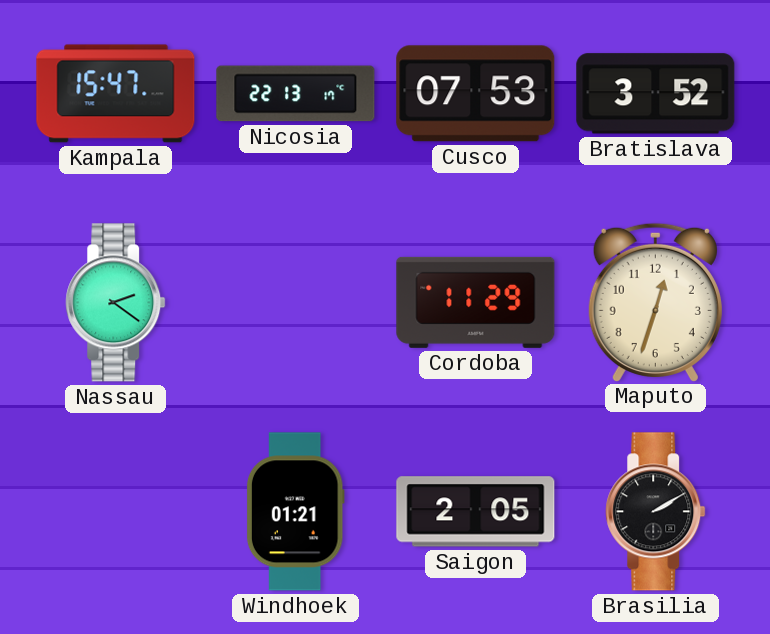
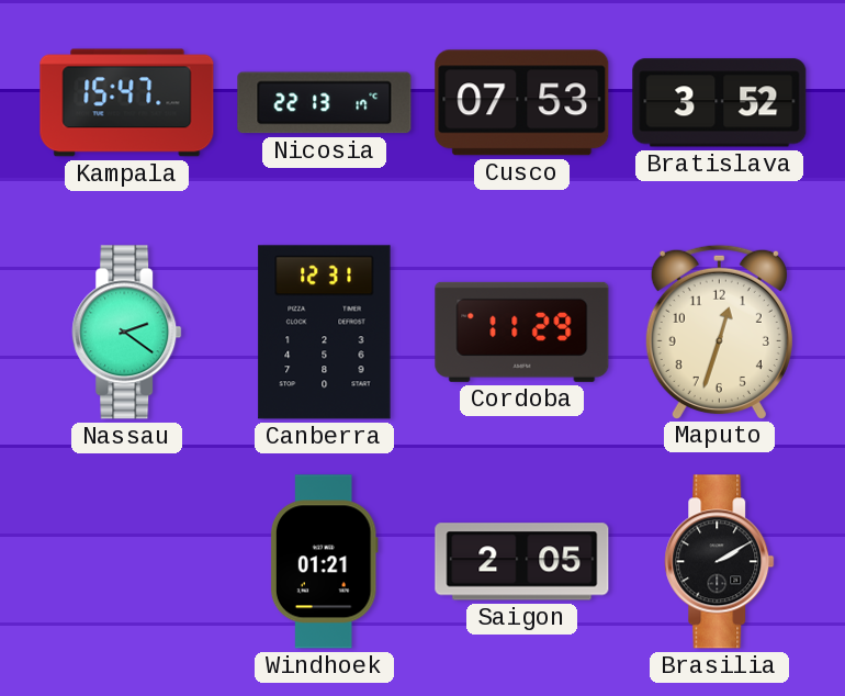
Canberra: none -> 12:31
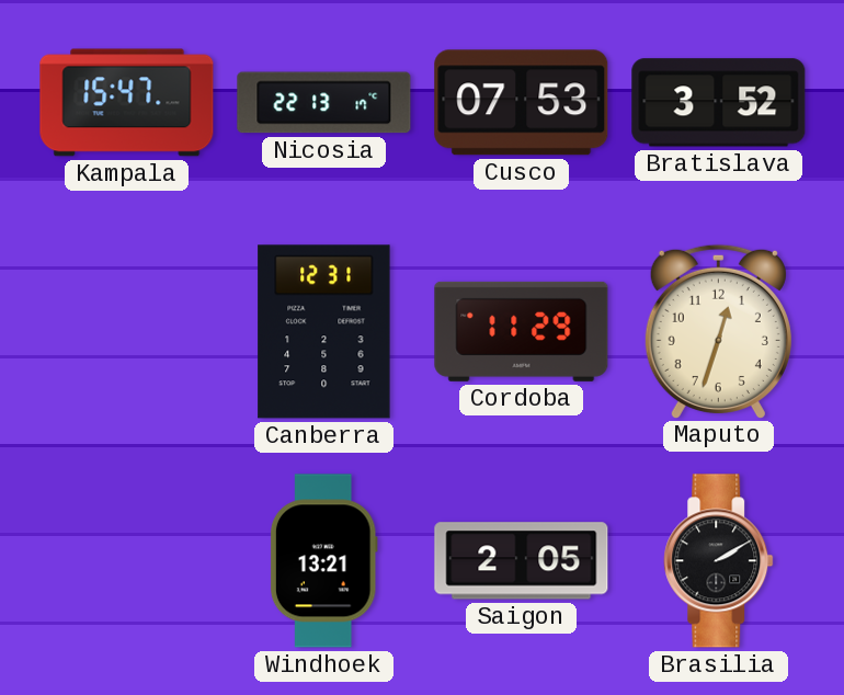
Nassau: 2:21 -> none
Windhoek: 01:21 -> 13:21
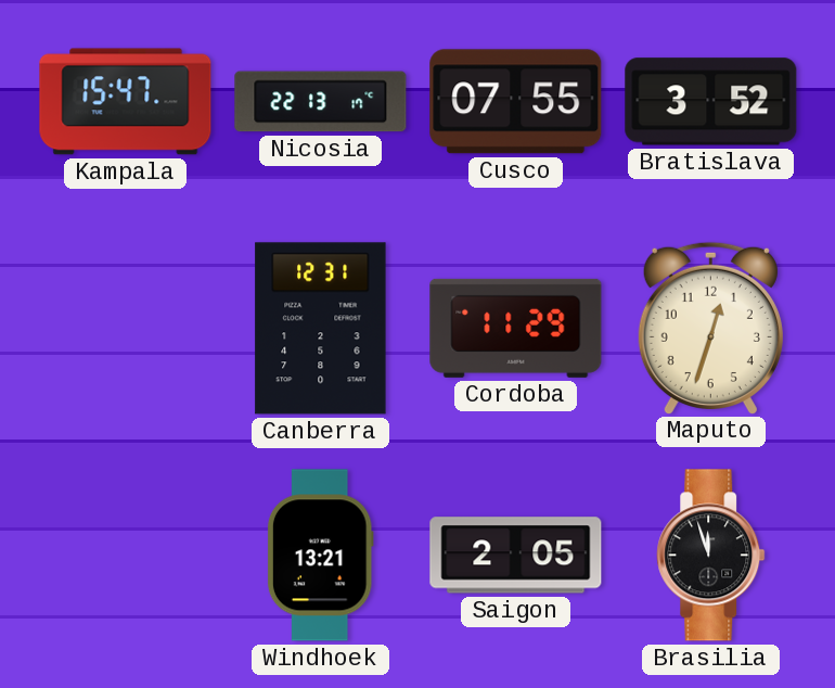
Cusco: 07:53 -> 07:55
Brasilia: 2:10 -> 11:57
